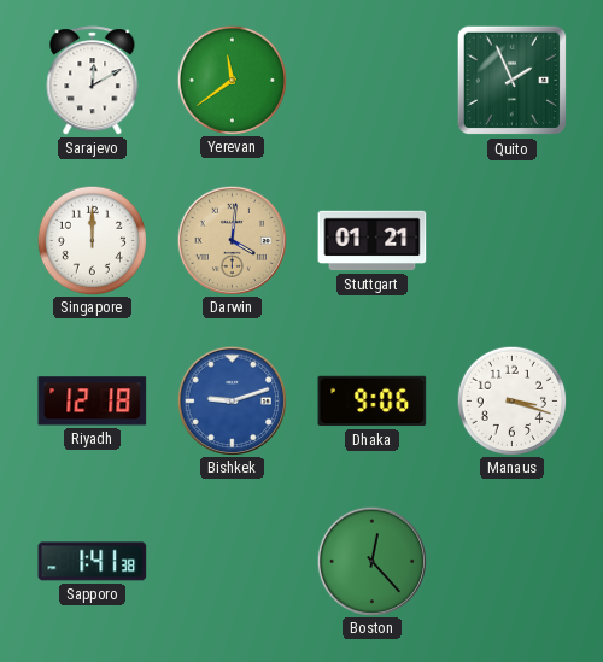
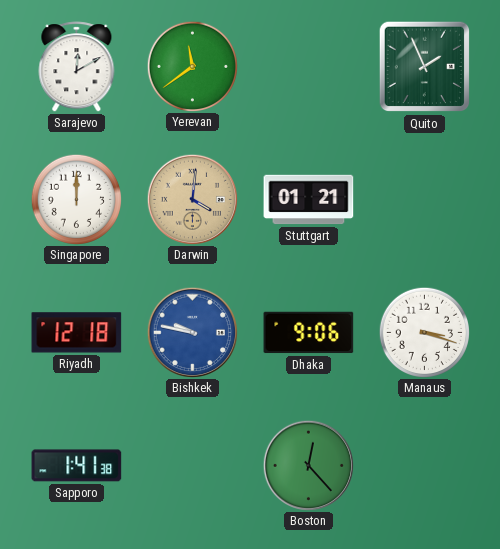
Bishkek: 9:12 -> 9:47
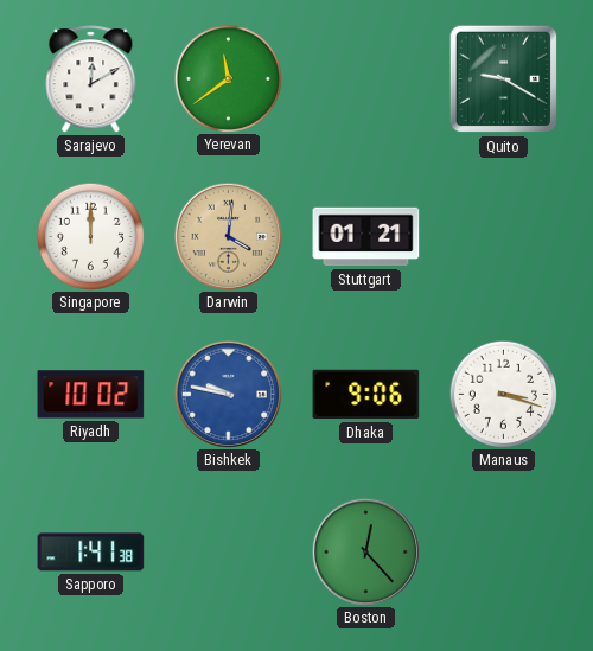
Quito: 1:56 -> 9:20
Riyadh: 12:18 -> 10:02
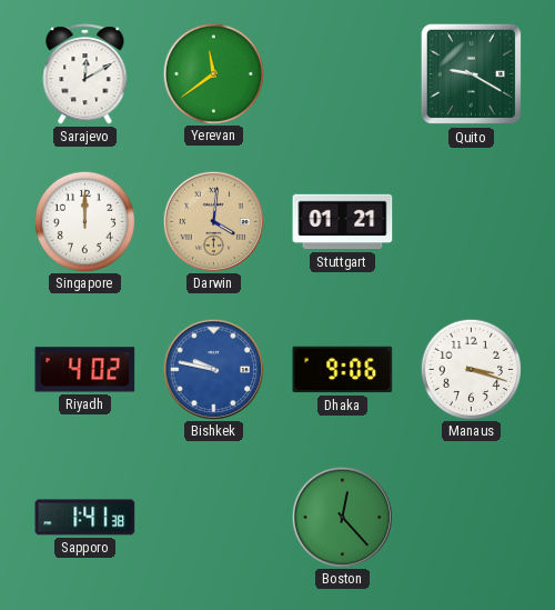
Riyadh: 10:02 -> 4:02
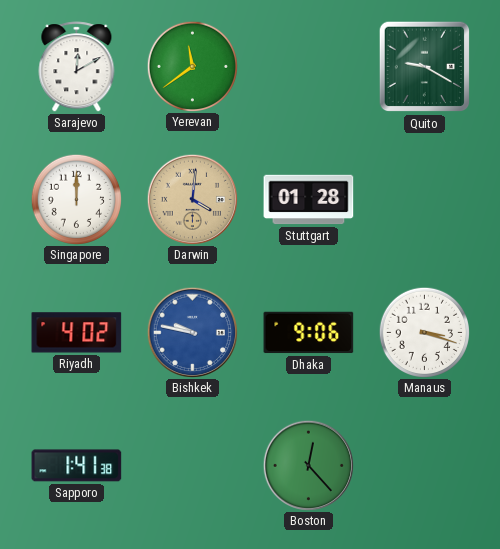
Stuttgart: 01:21 -> 01:28
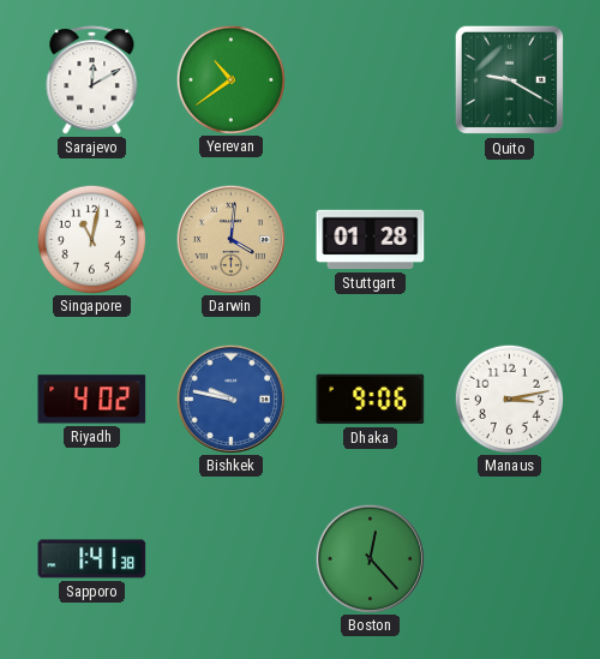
Yerevan: 11:39 -> 10:39
Singapore: 12:00 -> 11:02
Manaus: 3:18 -> 3:13
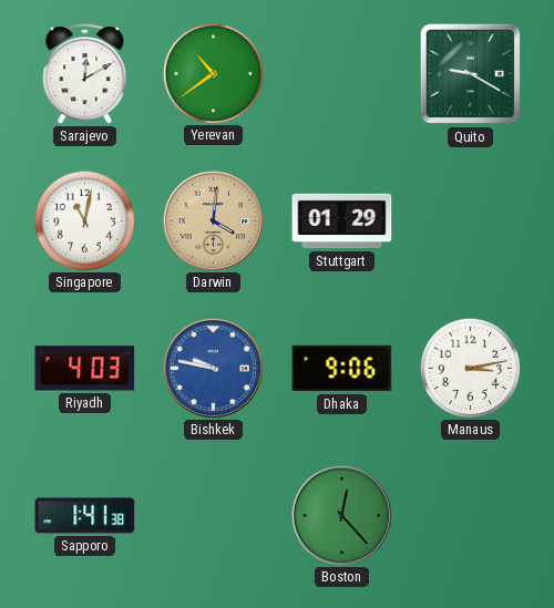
Stuttgart: 01:28 -> 01:29
Riyadh: 4:02 -> 4:03
